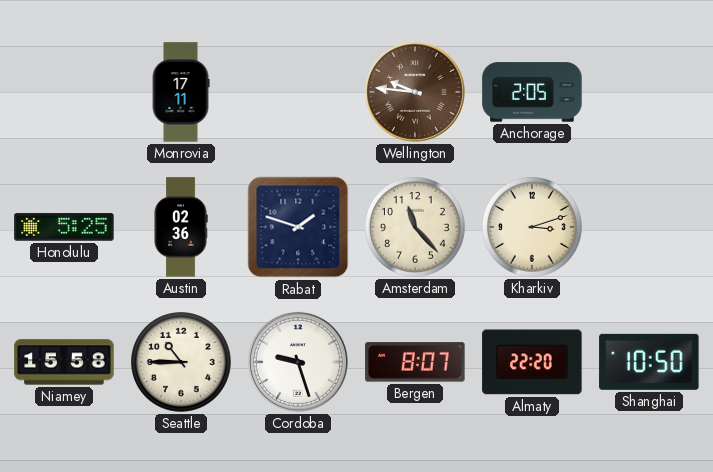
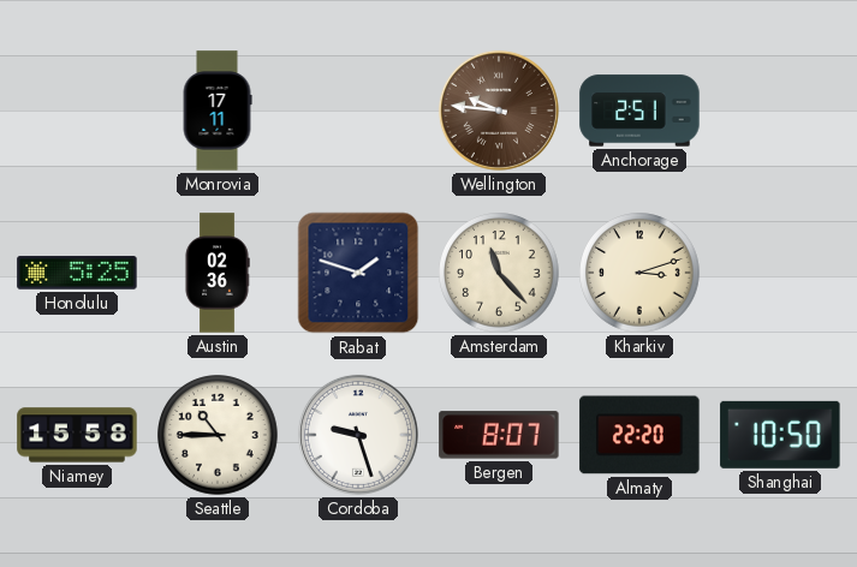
Anchorage: 2:05 -> 2:51
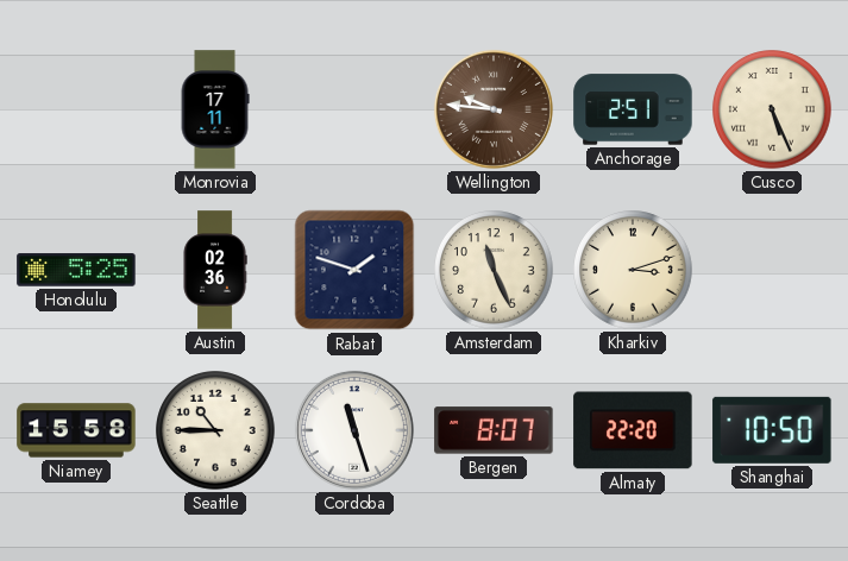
Cusco: none -> 5:26
Amsterdam: 11:23 -> 11:26
Cordoba: 9:27 -> 11:27
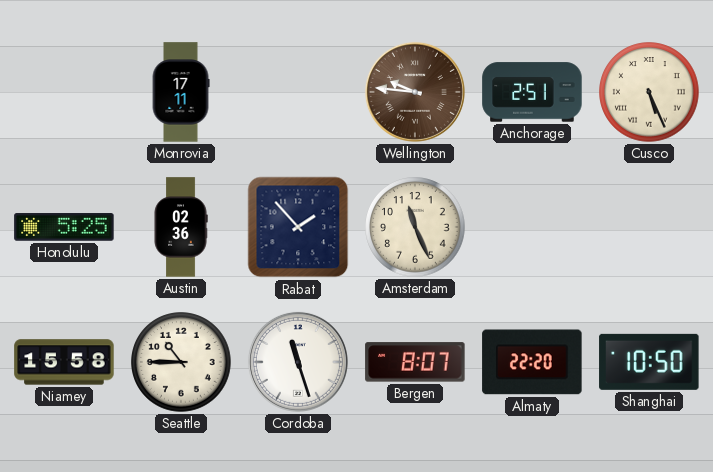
Rabat: 1:48 -> 1:53
Kharkiv: 3:12 -> none
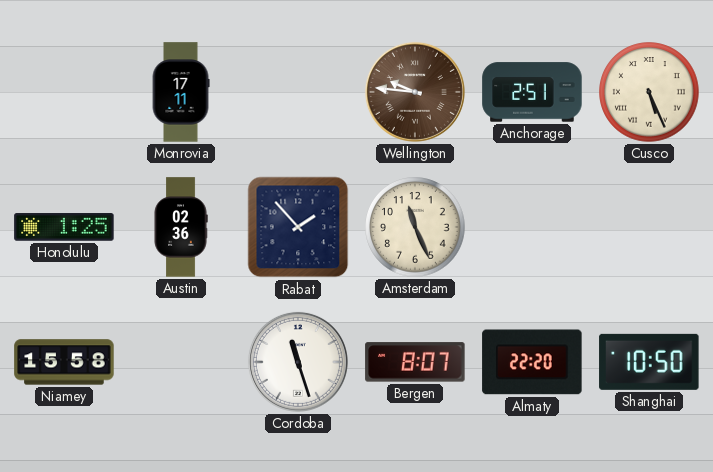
Honolulu: 5:25 -> 1:25
Seattle: 10:45 -> none
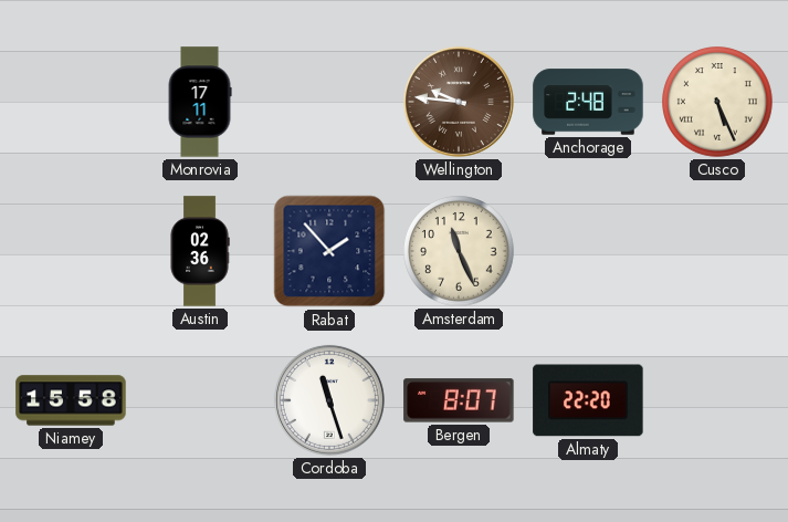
Anchorage: 2:51 -> 2:48
Honolulu: 1:25 -> none
Shanghai: 10:50 -> none
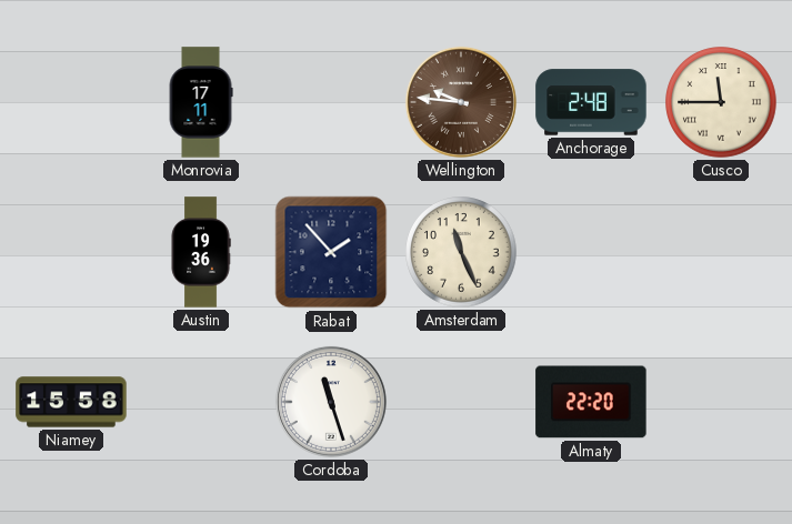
Cusco: 5:26 -> 11:45
Austin: 02:36 -> 19:36
Bergen: 8:07 -> none
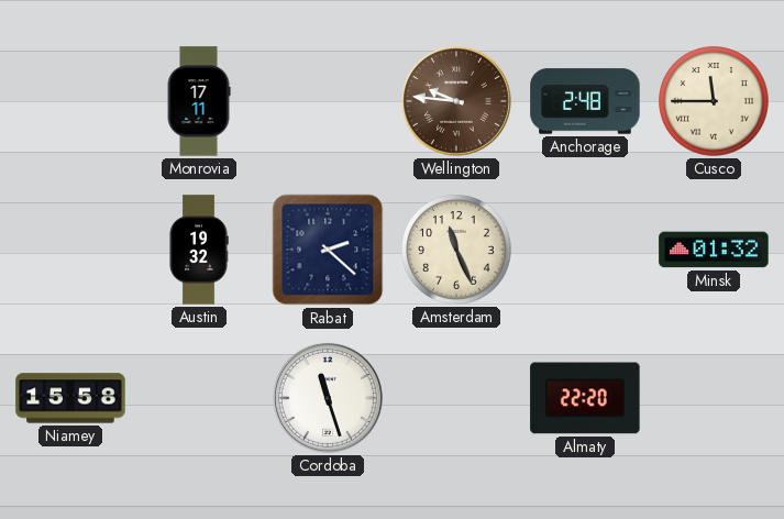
Austin: 19:36 -> 19:32
Rabat: 1:53 -> 2:22
Minsk: none -> 01:32
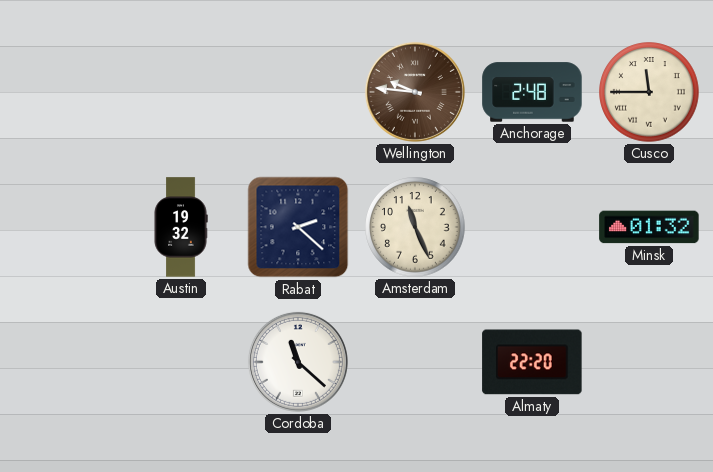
Monrovia: 17:11 -> none
Niamey: 15:58 -> none
Cordoba: 11:27 -> 11:22
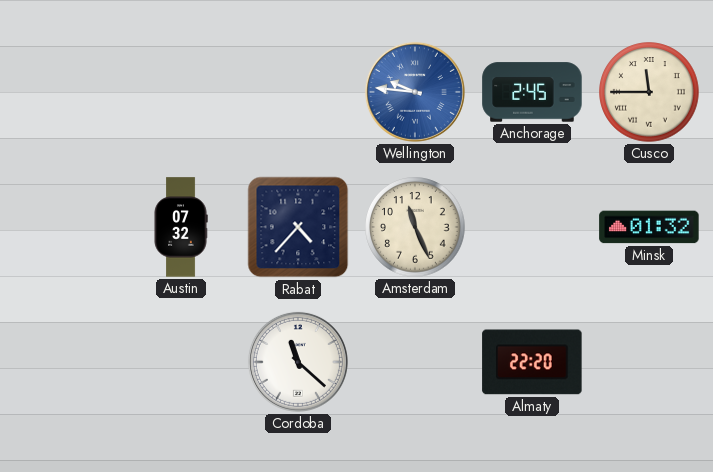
Wellington dial: brown -> blue
Anchorage: 2:48 -> 2:45
Austin: 19:32 -> 07:32
Rabat: 2:22 -> 4:37
